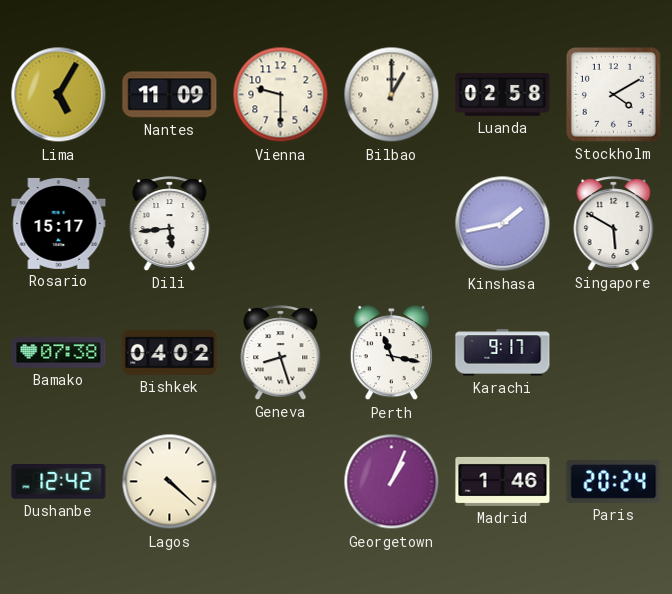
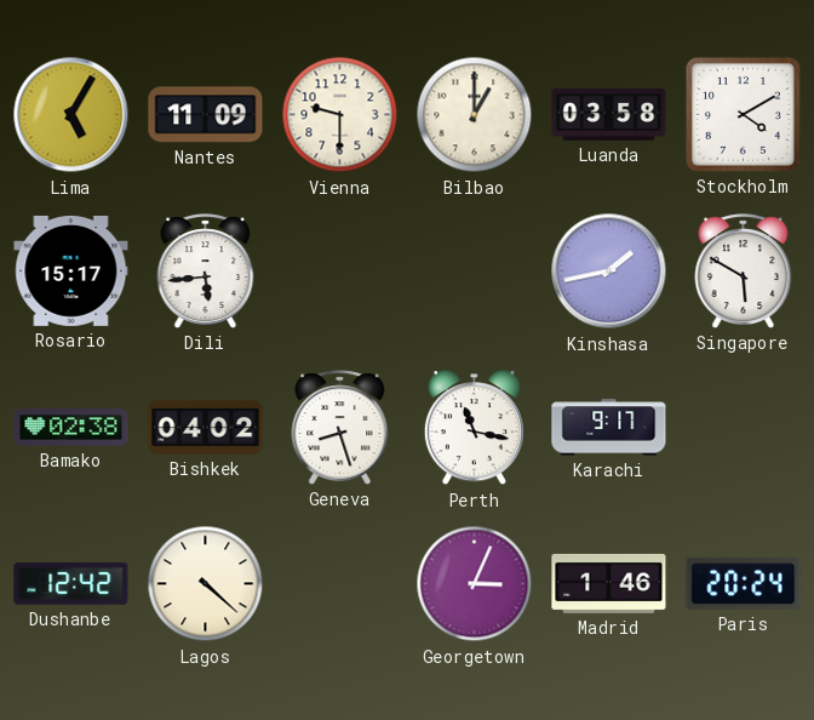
Luanda: 02:58 -> 03:58
Bamako: 07:38 -> 02:38
Georgetown: 1:04 -> 3:04
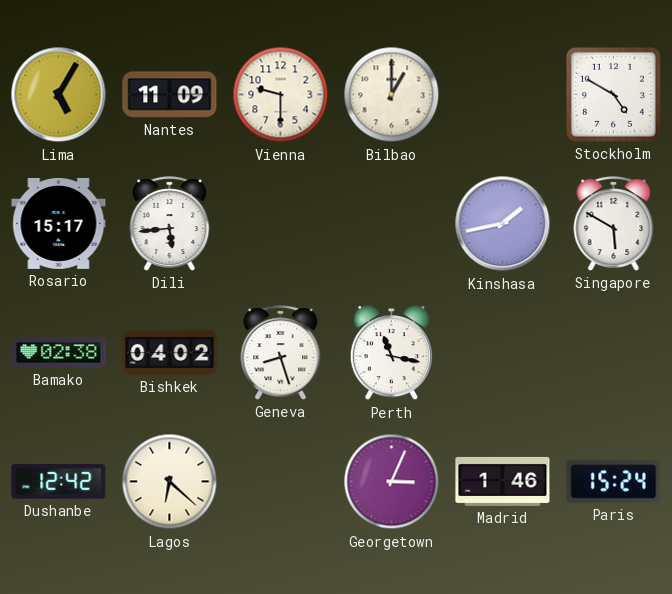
Luanda: 03:58 -> none
Stockholm: 4:10 -> 4:50
Karachi: 9:17 -> none
Lagos: 4:22 -> 6:22
Paris: 20:24 -> 15:24
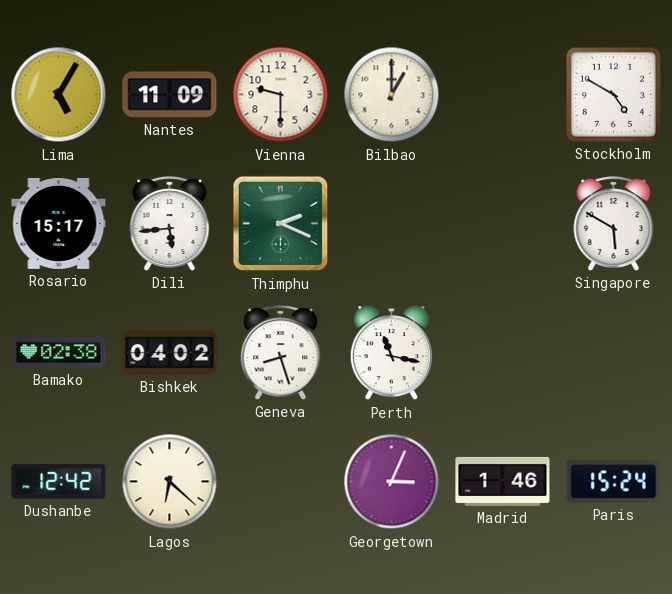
Thimphu: none -> 2:19
Kinshasa: 1:43 -> none
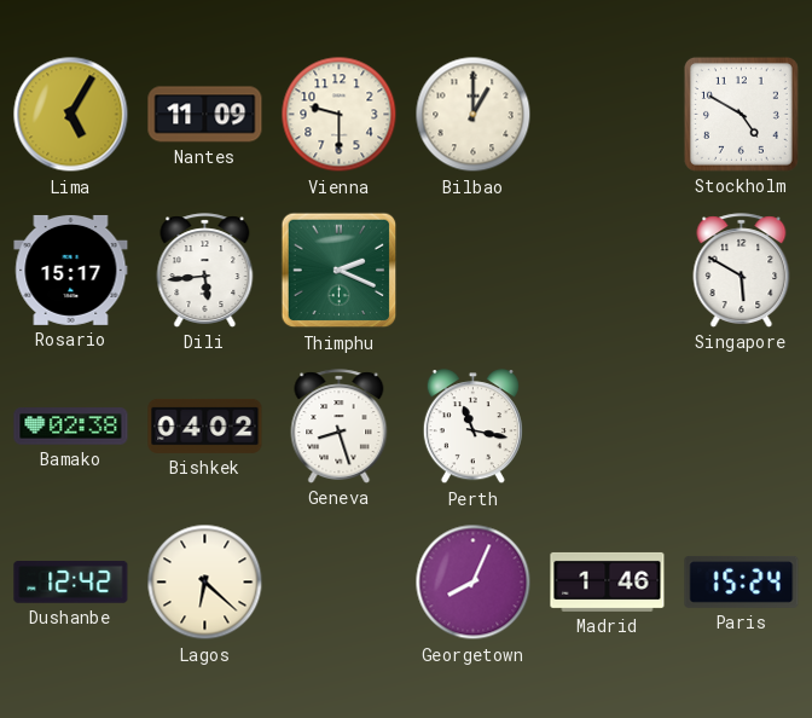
Georgetown: 3:04 -> 8:04
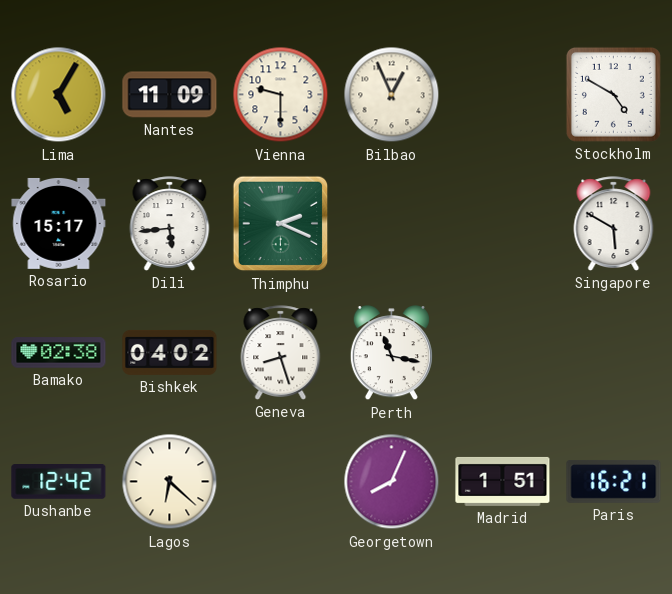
Bilbao: 1:00 -> 12:56
Madrid: 1:46 -> 1:51
Paris: 15:24 -> 16:21
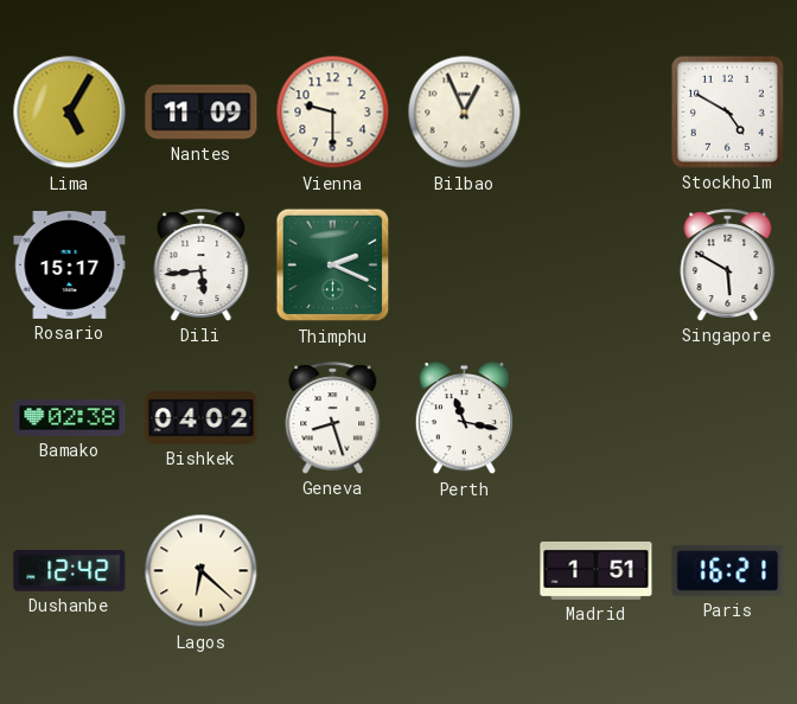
Georgetown: 8:04 -> none
